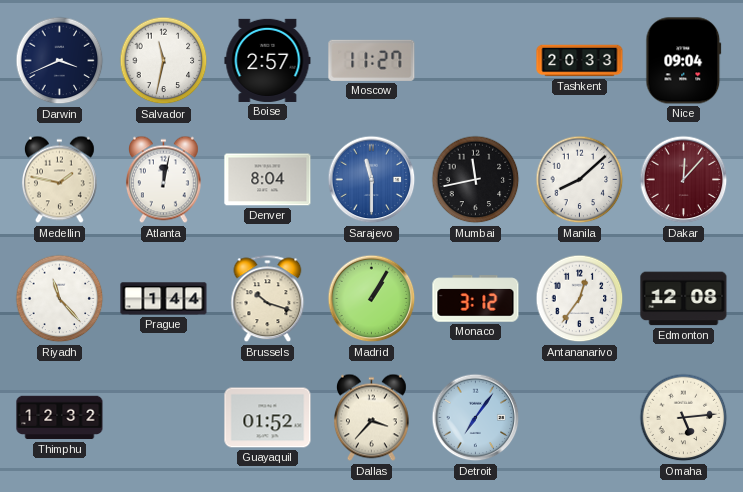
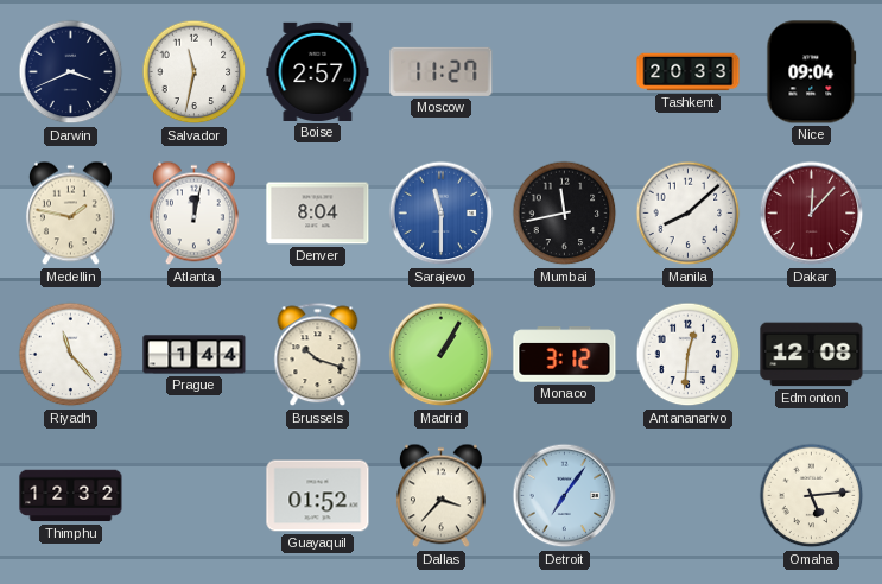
Antananarivo: 12:36 -> 12:31
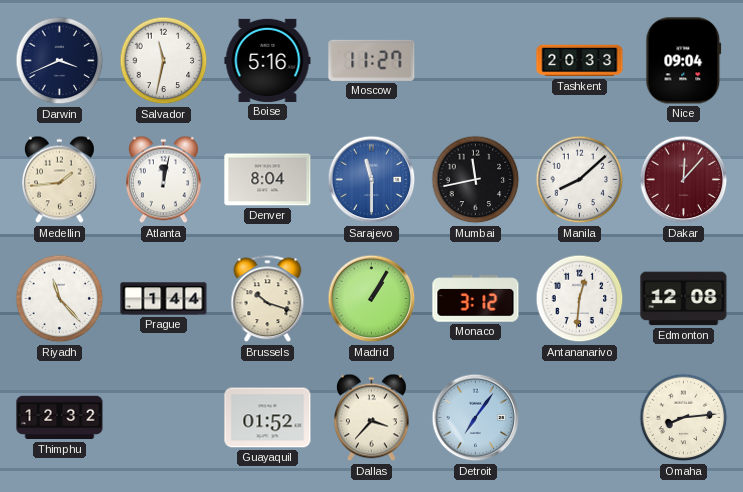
Boise: 2:57 -> 5:16
Medellin: 1:47 -> 1:44
Omaha: 5:14 -> 8:14
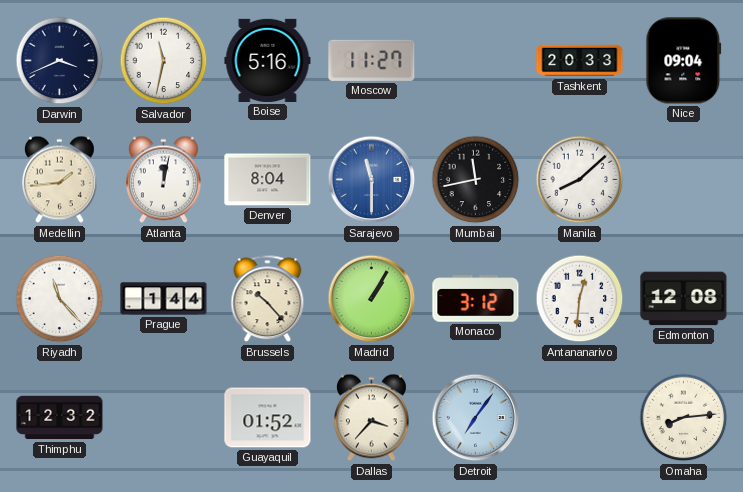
Dakar: 12:07 -> none
Brussels: 10:18 -> 10:23
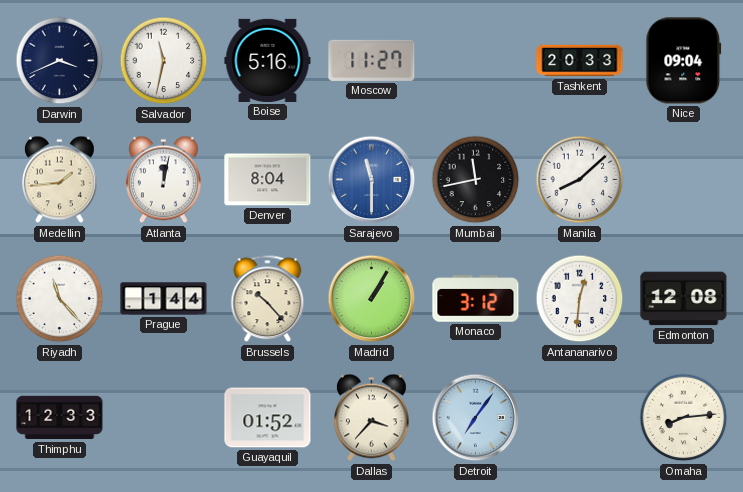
Thimphu: 12:32 -> 12:33
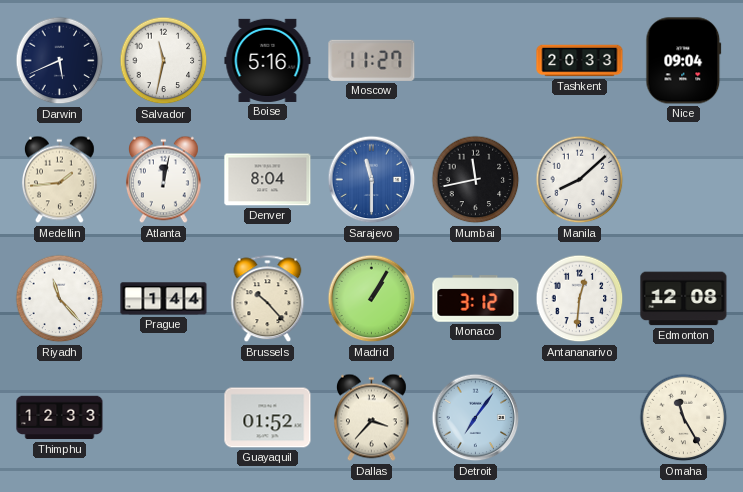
Darwin: 3:41 -> 5:41
Omaha: 8:14 -> 11:25
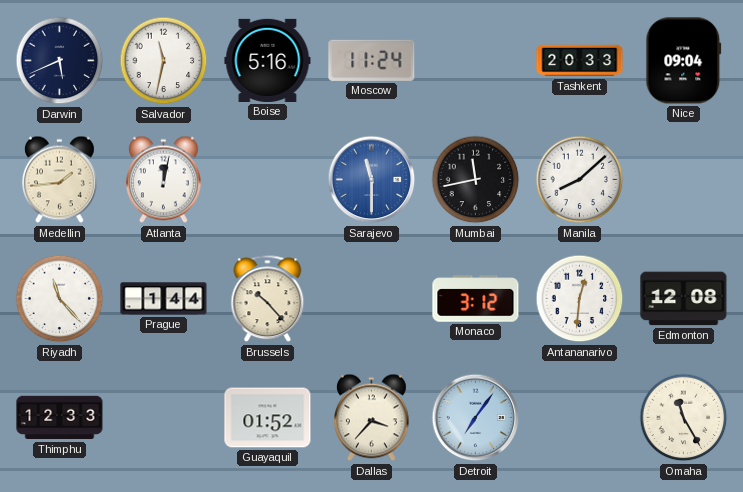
Moscow: 11:27 -> 11:24
Denver: 8:04 -> none
Madrid: 1:05 -> none
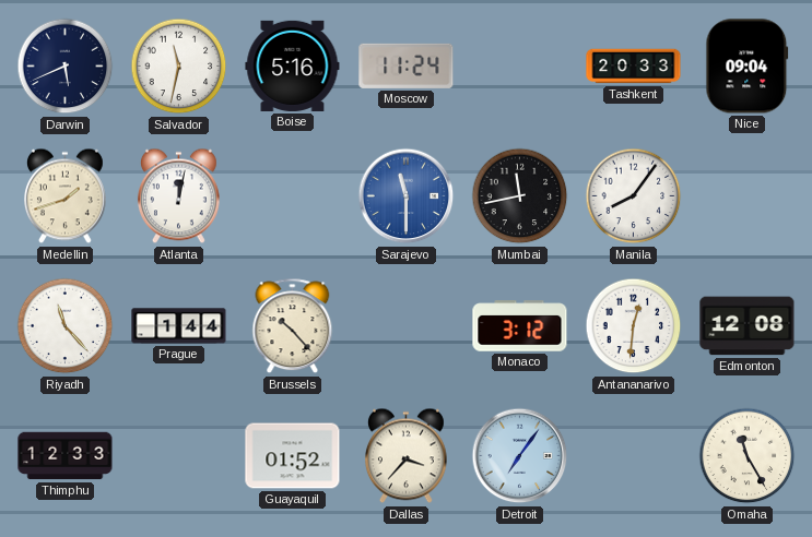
Medellin: 1:44 -> 1:42
Manila: 8:08 -> 8:06
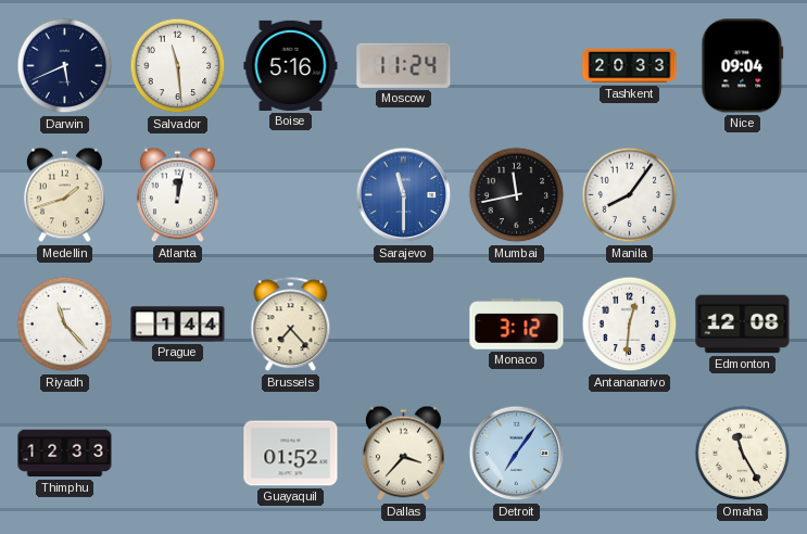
Salvador: 11:32 -> 11:29
Brussels: 10:23 -> 7:23
